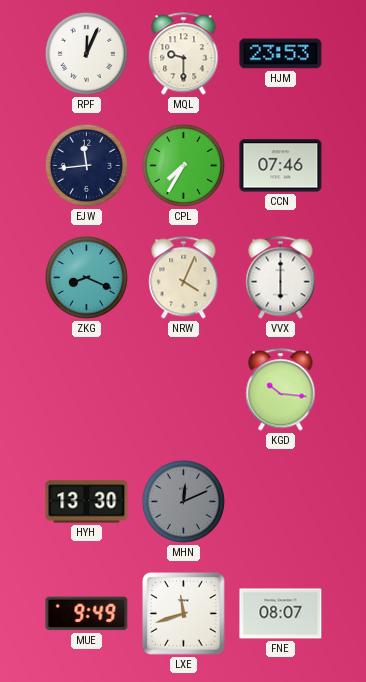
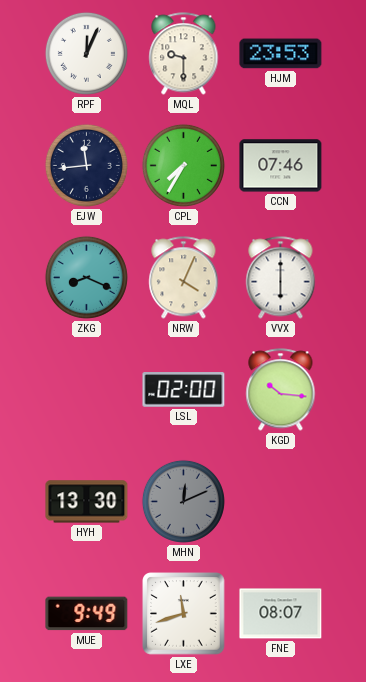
LSL: none -> 02:00
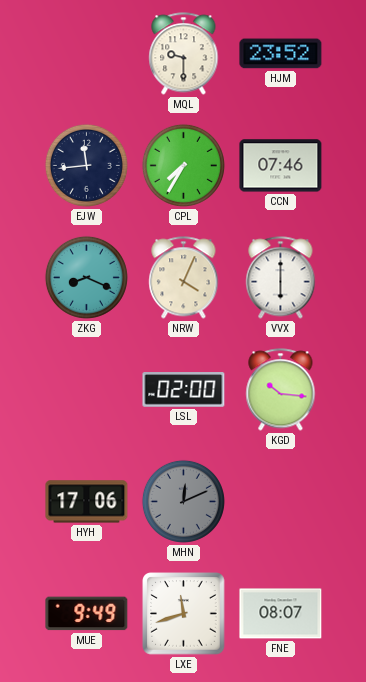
RPF: 12:04 -> none
HJM: 23:53 -> 23:52
HYH: 13:30 -> 17:06
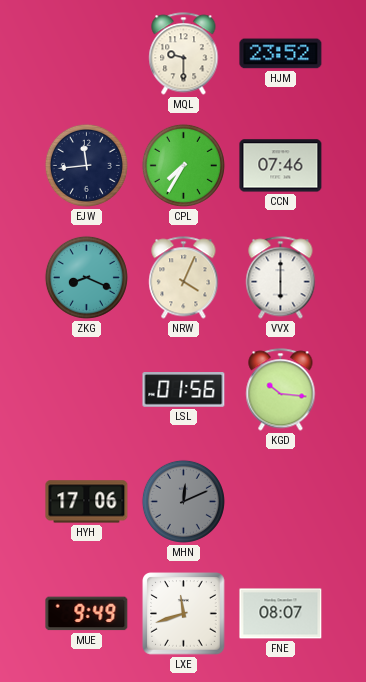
LSL: 02:00 -> 01:56
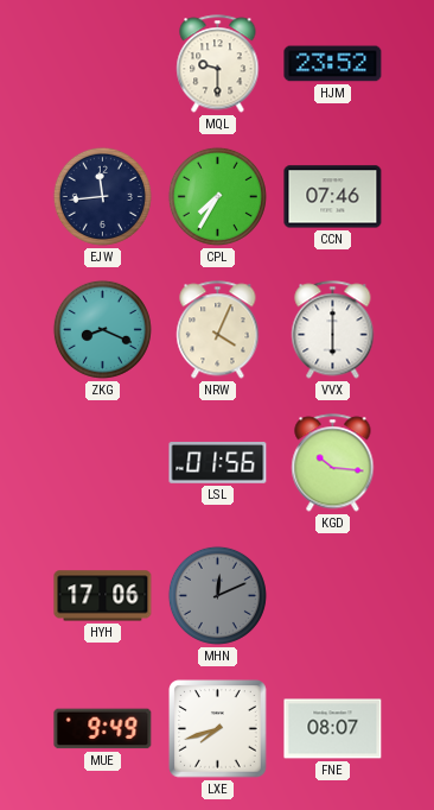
LXE: 11:42 -> 7:42
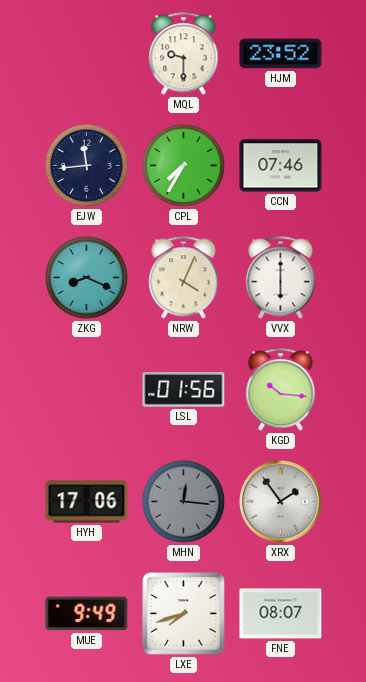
MHN: 12:11 -> 12:16
XRX: none -> 1:54
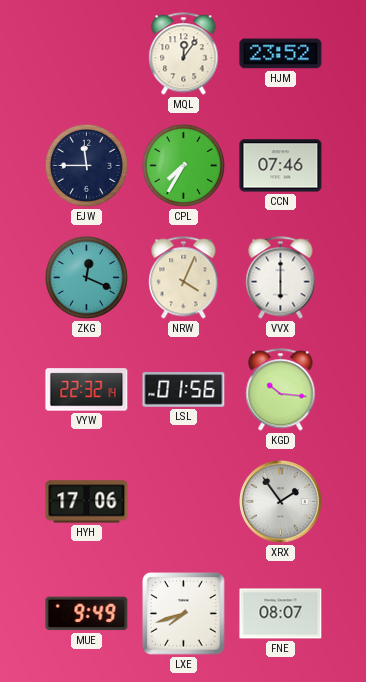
MQL: 9:30 -> 12:06
EJW: 11:44 -> 11:45
ZKG: 8:19 -> 12:19
VYW: none -> 22:32
MHN: 12:16 -> none
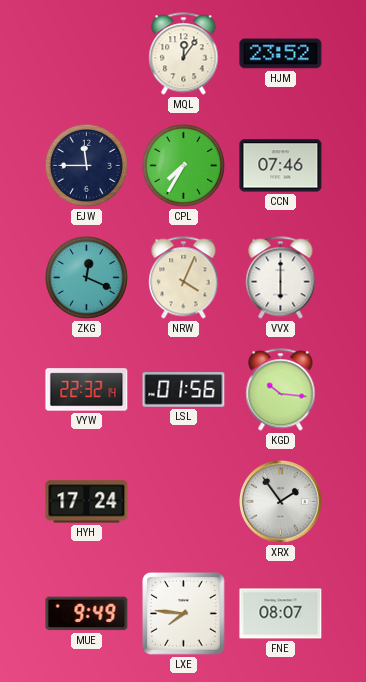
HYH: 17:06 -> 17:24
LXE: 7:42 -> 7:46
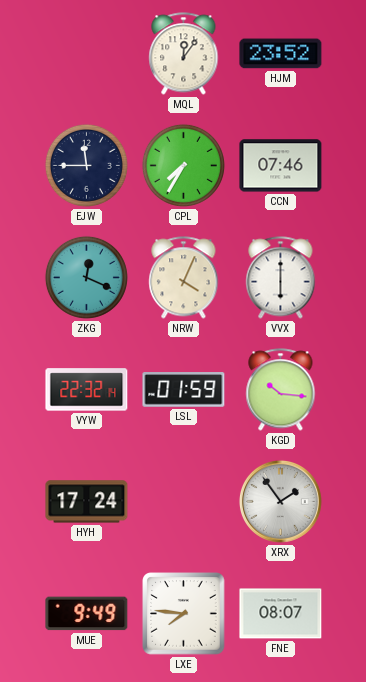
LSL: 01:56 -> 01:59
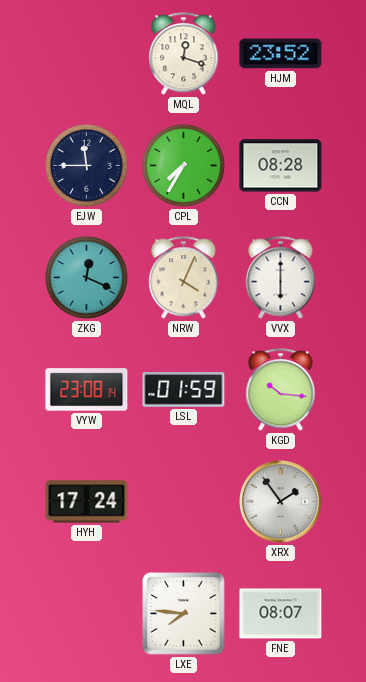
MQL: 12:06 -> 12:18
CCN: 07:46 -> 08:28
VYW: 22:32 -> 23:08
MUE: 9:49 -> none
